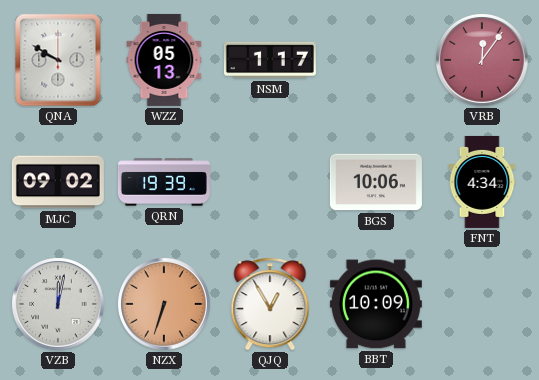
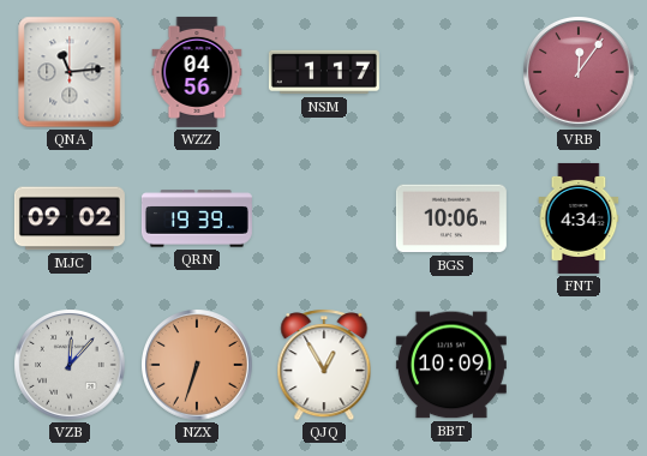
QNA: 9:50 -> 11:14
WZZ: 05:13 -> 04:56
VZB: 12:02 -> 12:07
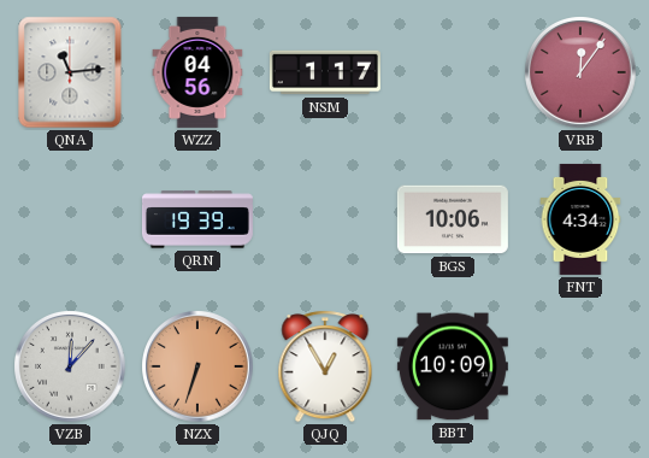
MJC: 09:02 -> none
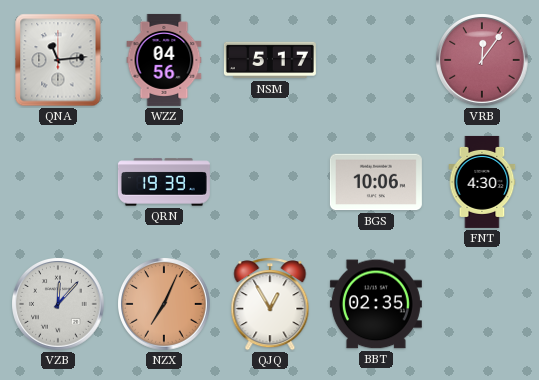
NSM: 1:17 -> 5:17
FNT: 4:34 -> 4:30
NZX: 6:33 -> 7:04
BBT: 10:09 -> 02:35
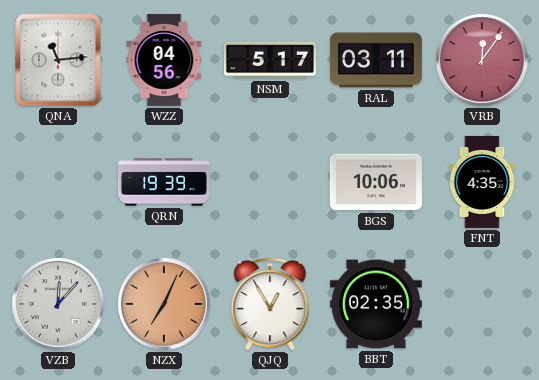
RAL: none -> 03:11
FNT: 4:30 -> 4:35
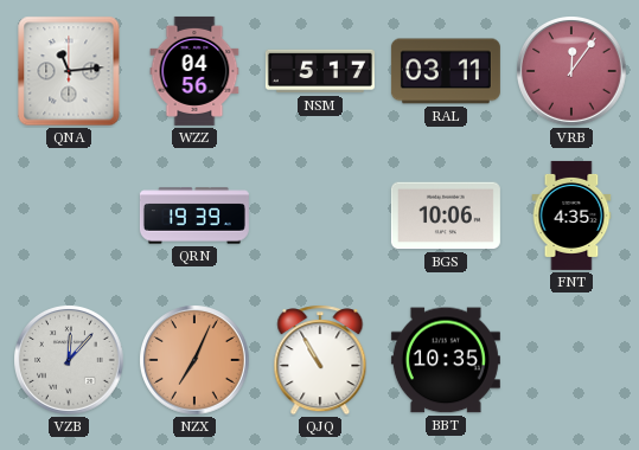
QJQ: 12:55 -> 10:55
BBT: 02:35 -> 10:35
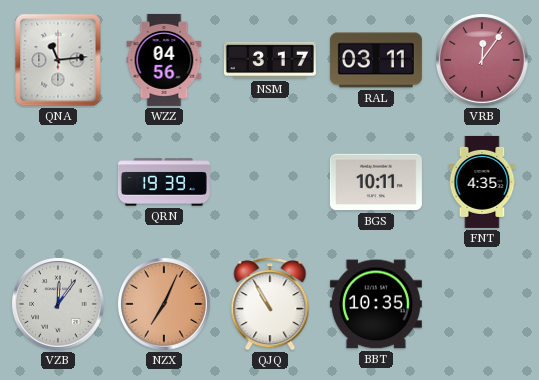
NSM: 5:17 -> 3:17
BGS: 10:06 -> 10:11
VZB: 12:07 -> 12:06
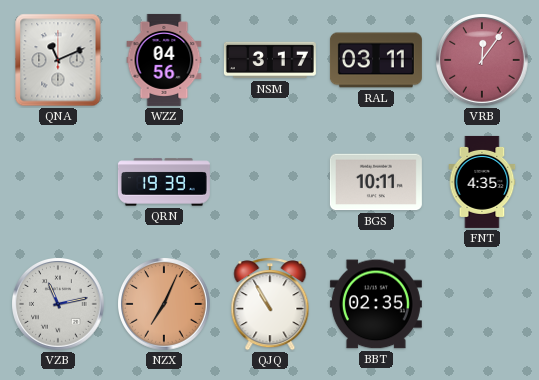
QNA: 11:14 -> 11:11
VZB: 12:06 -> 11:13
BBT: 10:35 -> 02:35
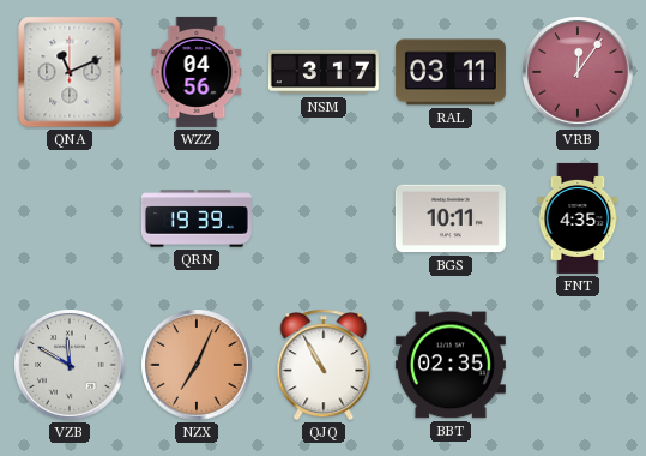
VZB: 11:13 -> 11:50
